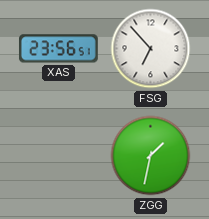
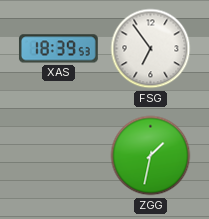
XAS: 23:56 -> 18:39
FSG: 6:53 -> 6:54
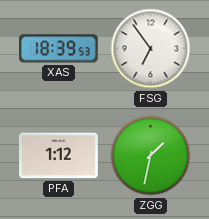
PFA: none -> 1:12
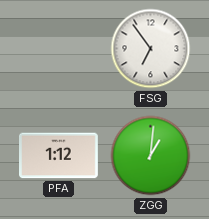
XAS: 18:39 -> none
ZGG: 1:32 -> 1:01
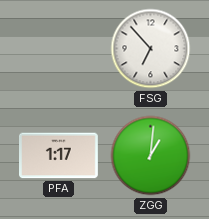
FSG: 6:54 -> 6:53
PFA: 1:12 -> 1:17
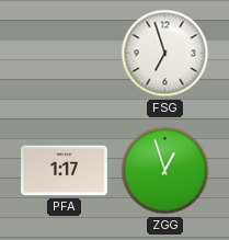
FSG: 6:53 -> 6:57
ZGG: 1:01 -> 12:57
